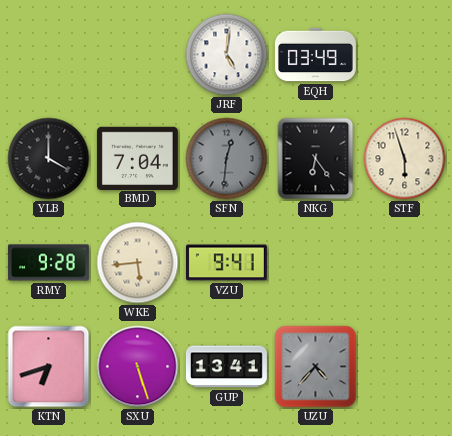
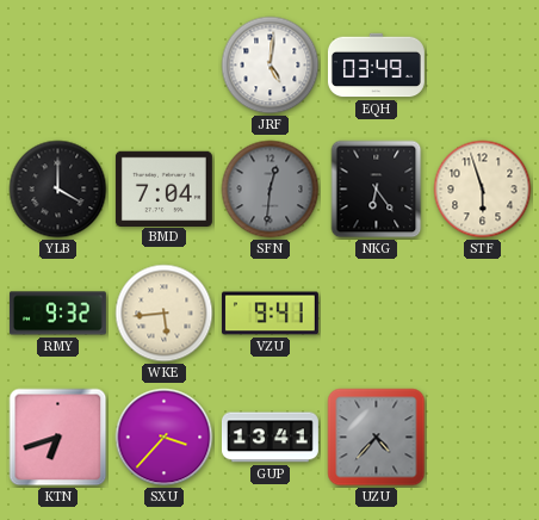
RMY: 9:28 -> 9:32
SXU: 5:27 -> 3:37
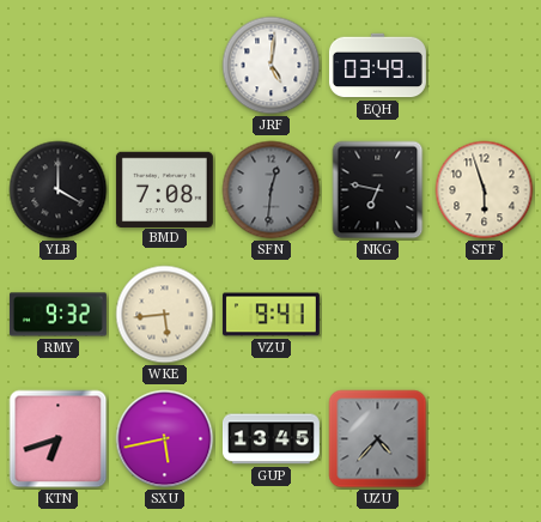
BMD: 7:04 -> 7:08
NKG: 6:24 -> 6:47
SXU: 3:37 -> 5:43
GUP: 13:41 -> 13:45
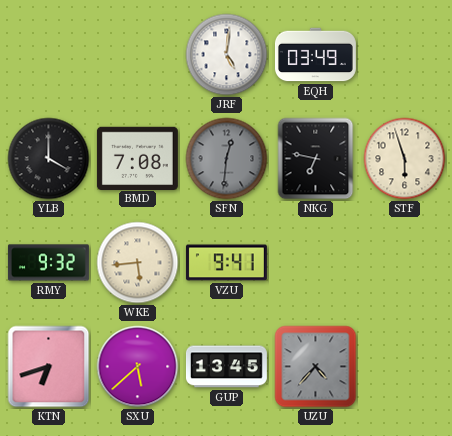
SXU: 5:43 -> 5:38
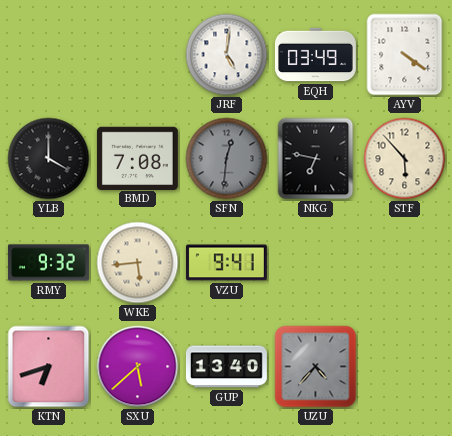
AYV: none -> 4:21
STF: 5:57 -> 5:53
GUP: 13:45 -> 13:40
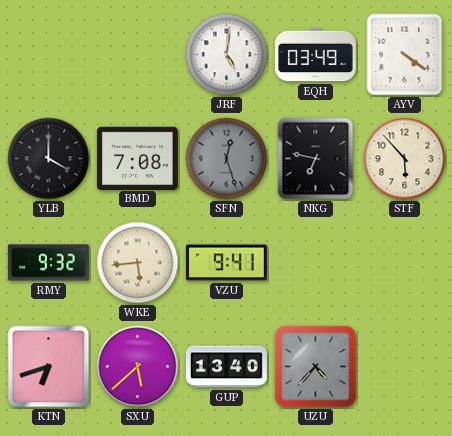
SFN: 12:31 -> 12:27
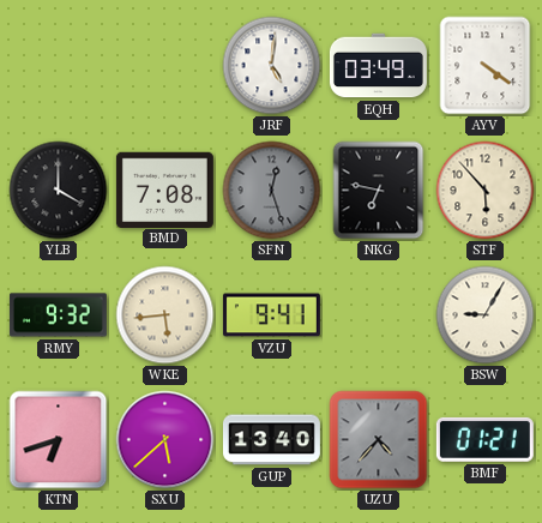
BSW: none -> 9:05
BMF: none -> 01:21
